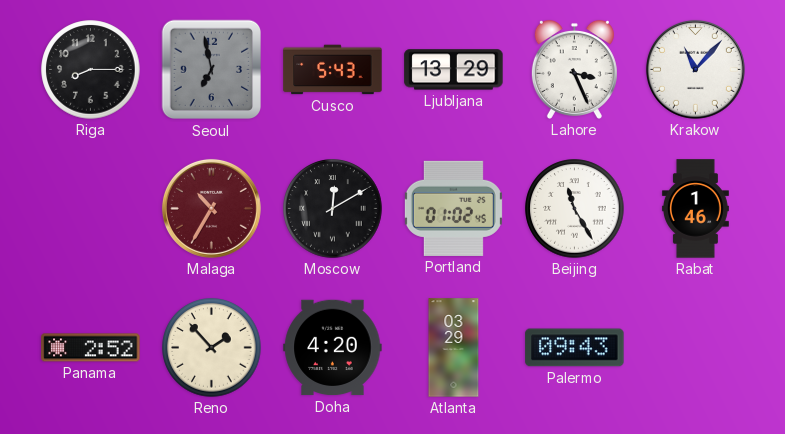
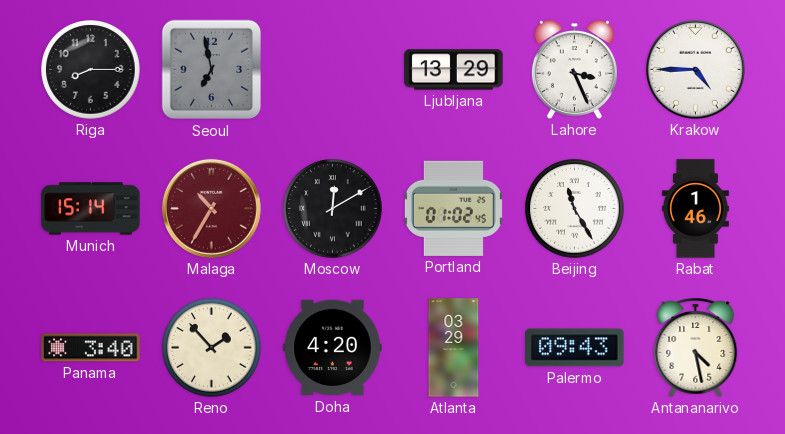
Cusco: 5:43 -> none
Krakow: 11:07 -> 4:45
Munich: none -> 15:14
Panama: 2:52 -> 3:40
Antananarivo: none -> 4:28
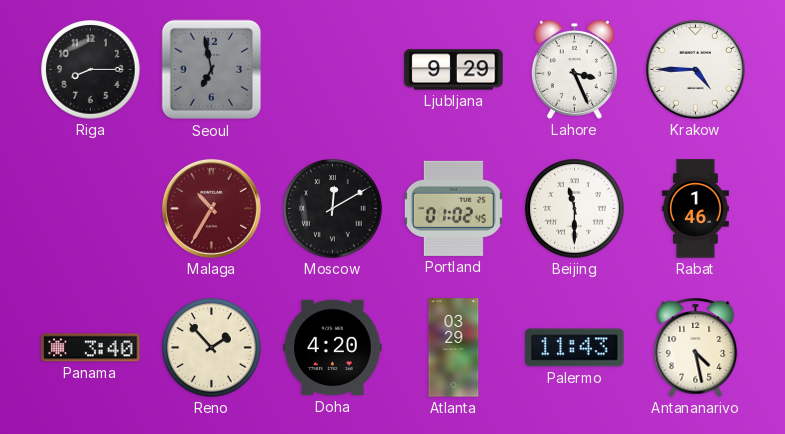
Ljubljana: 13:29 -> 9:29
Munich: 15:14 -> none
Beijing: 11:25 -> 11:30
Palermo: 09:43 -> 11:43
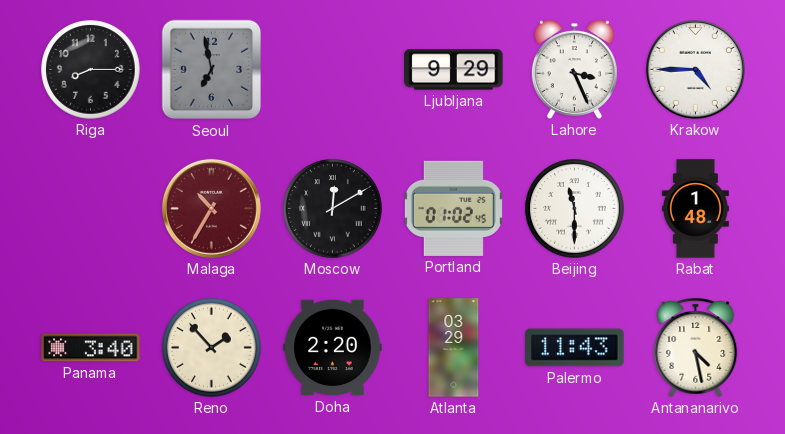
Rabat: 1:46 -> 1:48
Doha: 4:20 -> 2:20
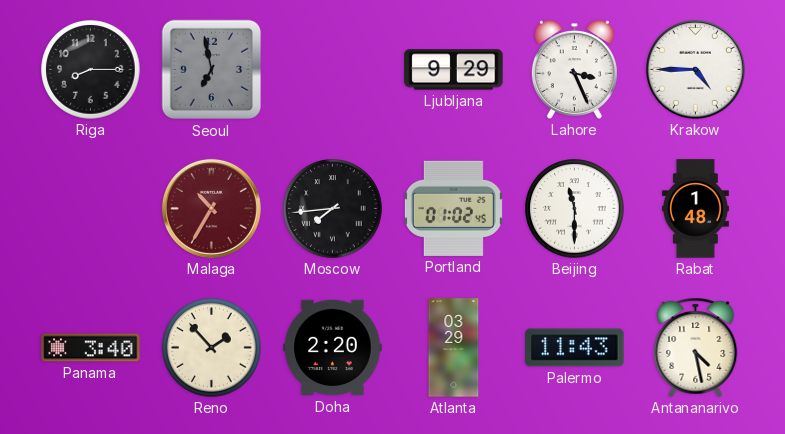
Moscow: 12:10 -> 7:44
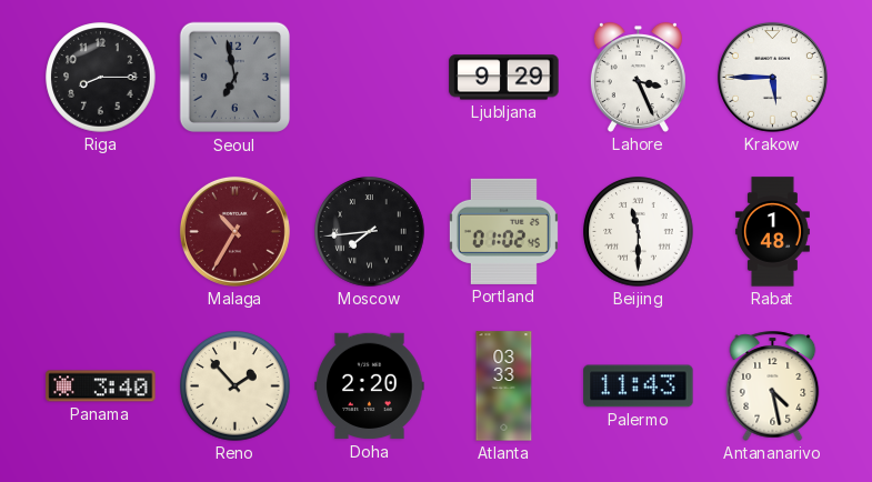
Krakow: 4:45 -> 5:45
Atlanta: 03:29 -> 03:33
